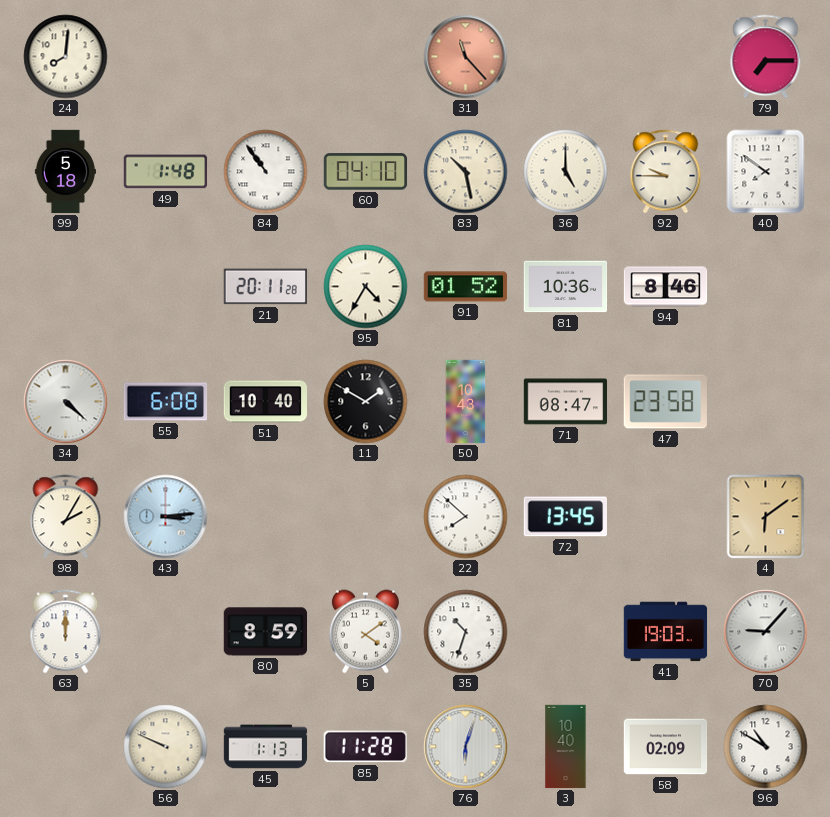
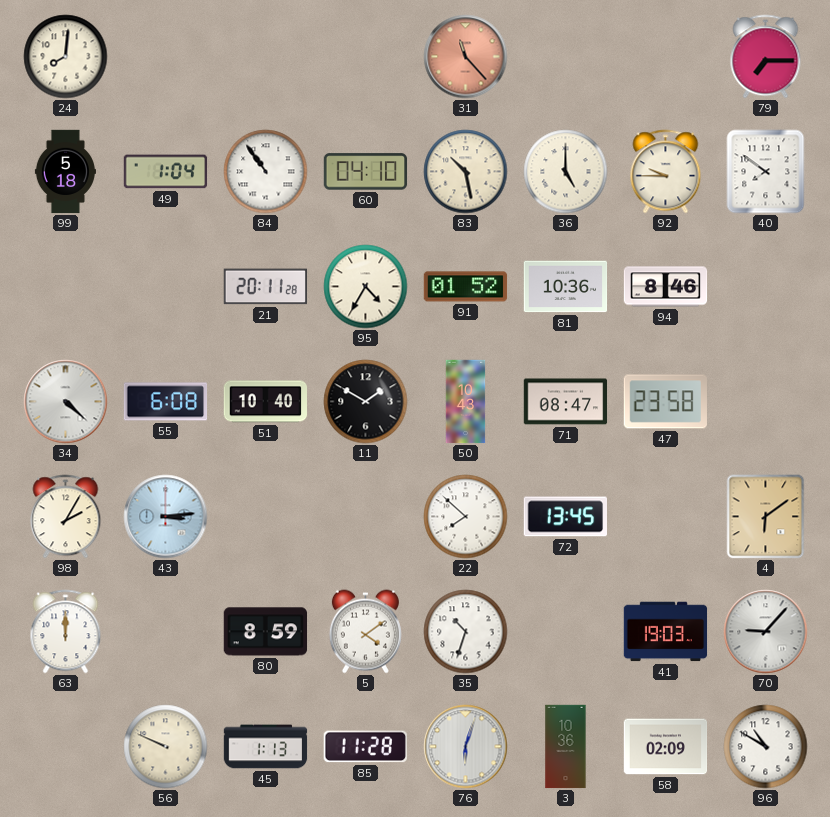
49: 1:48 -> 1:04
3: 10:40 -> 10:36
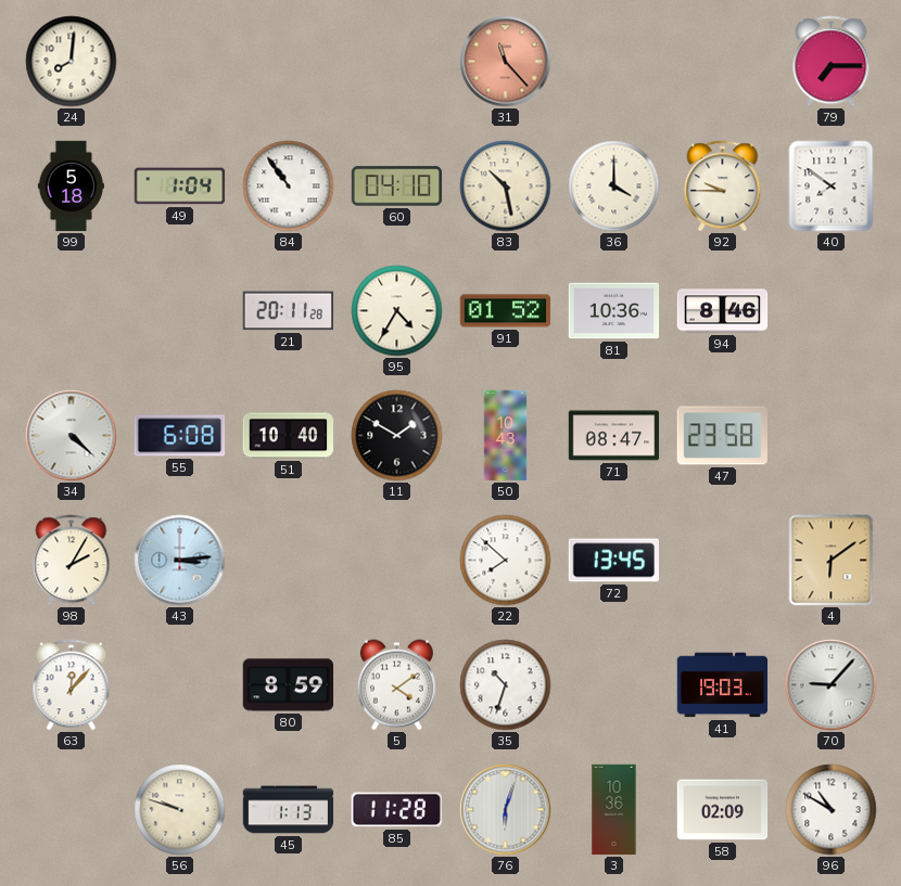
36: 5:00 -> 4:00
63: 12:00 -> 12:07
56: 9:49 -> 9:48
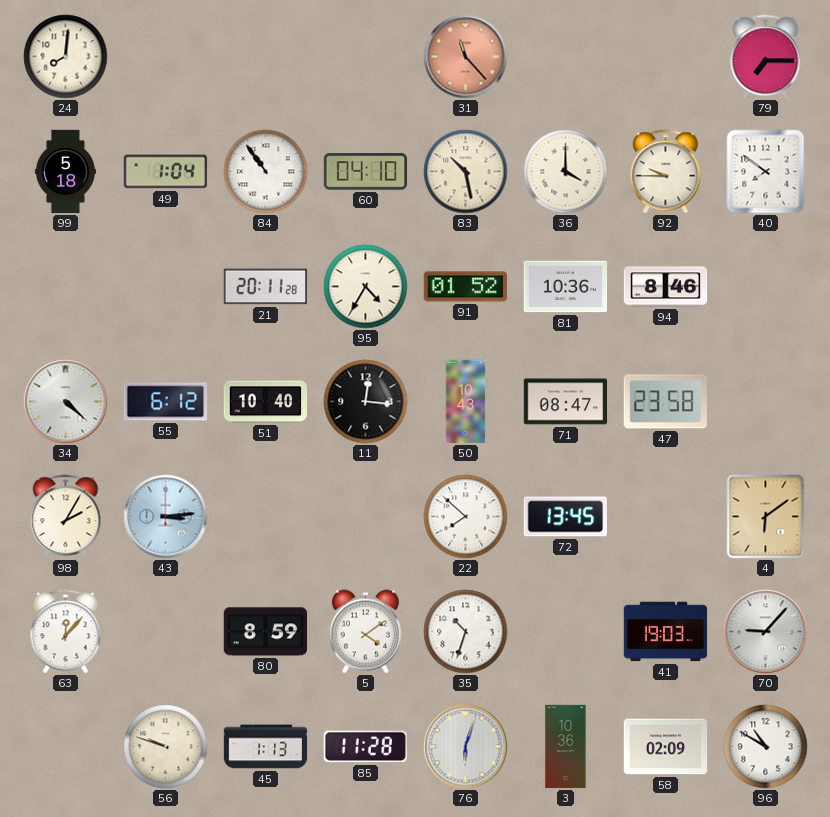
55: 6:08 -> 6:12
11: 1:50 -> 12:16
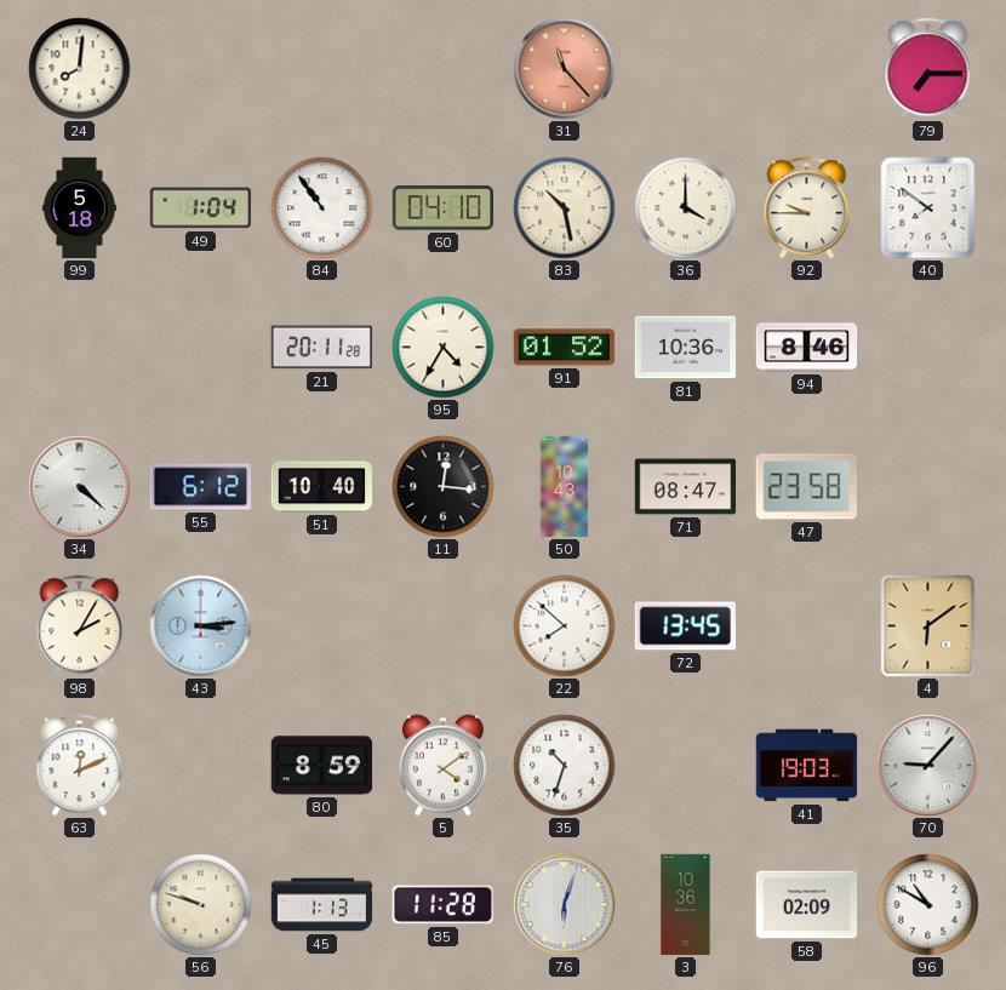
63: 12:07 -> 12:11
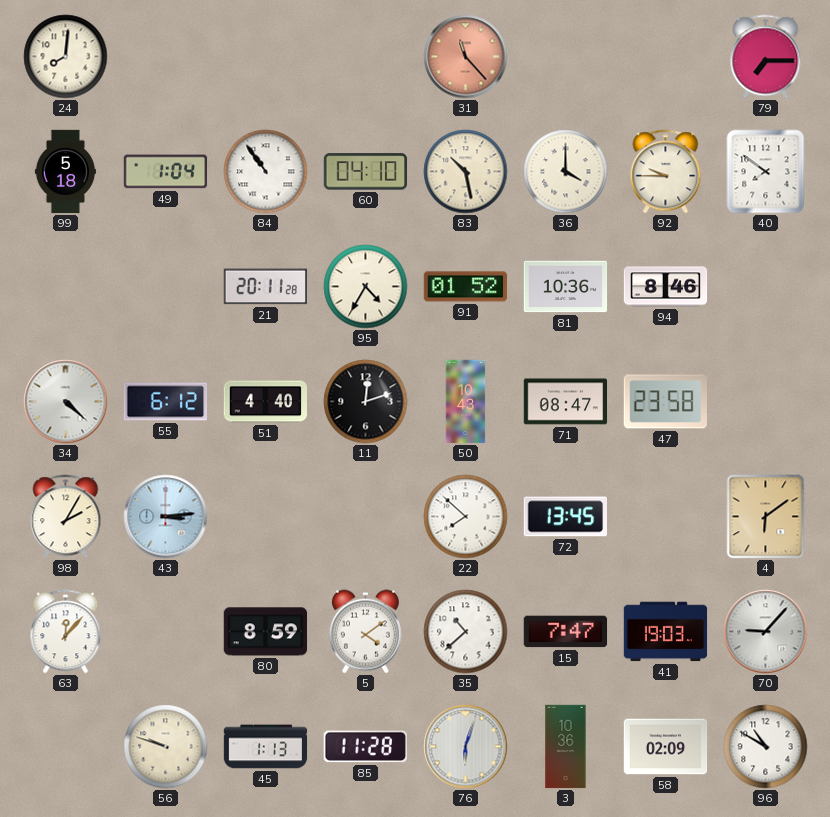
51: 10:40 -> 4:40
11: 12:16 -> 12:12
63: 12:11 -> 12:07
35: 10:33 -> 10:38
15: none -> 7:47
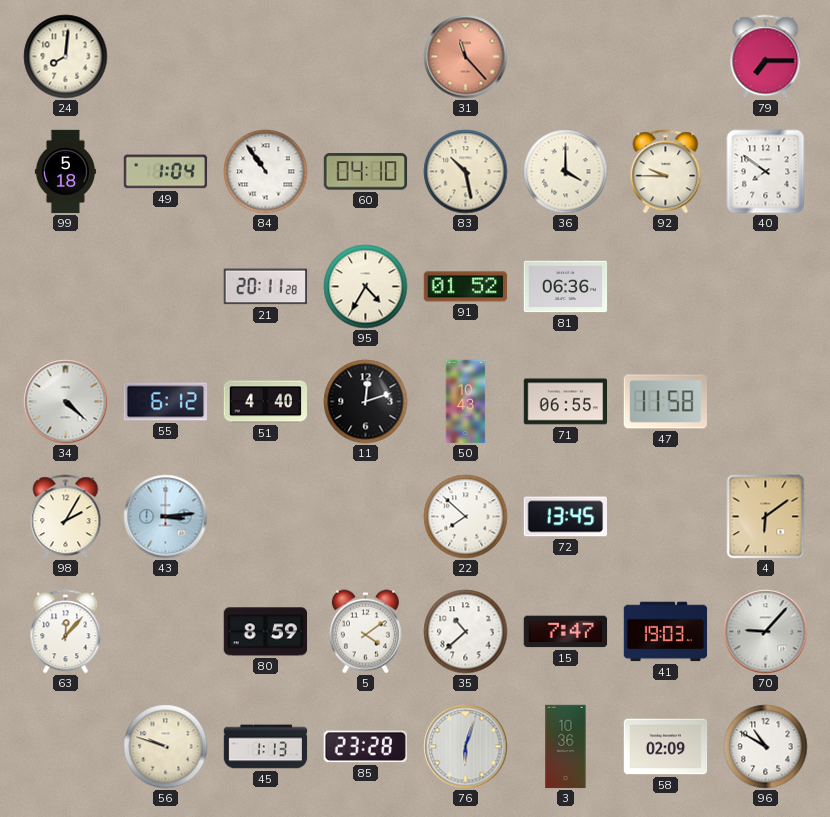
81: 10:36 -> 06:36
94: 8:46 -> none
71: 08:47 -> 06:55
47: 23:58 -> 11:58
85: 11:28 -> 23:28
